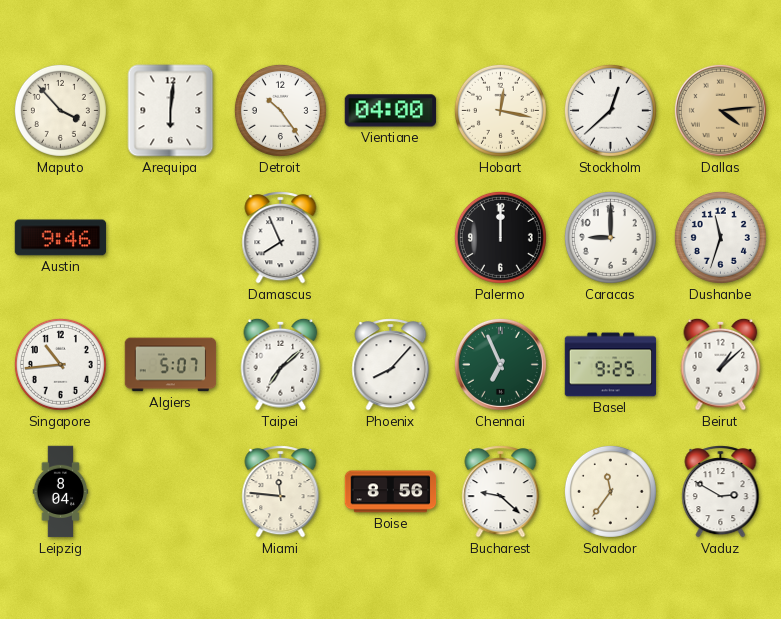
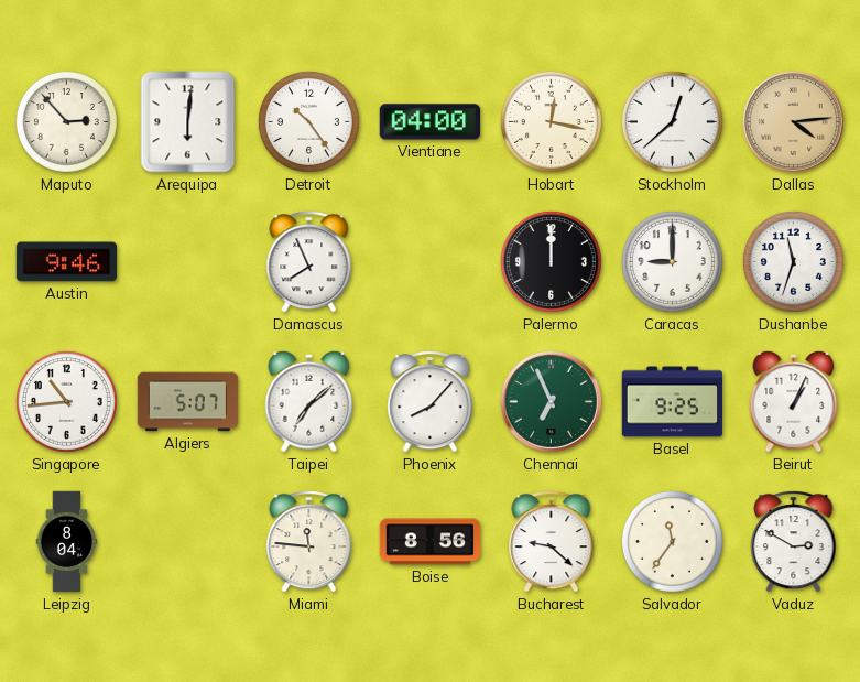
Maputo: 3:53 -> 2:53
Beirut: 1:08 -> 1:04
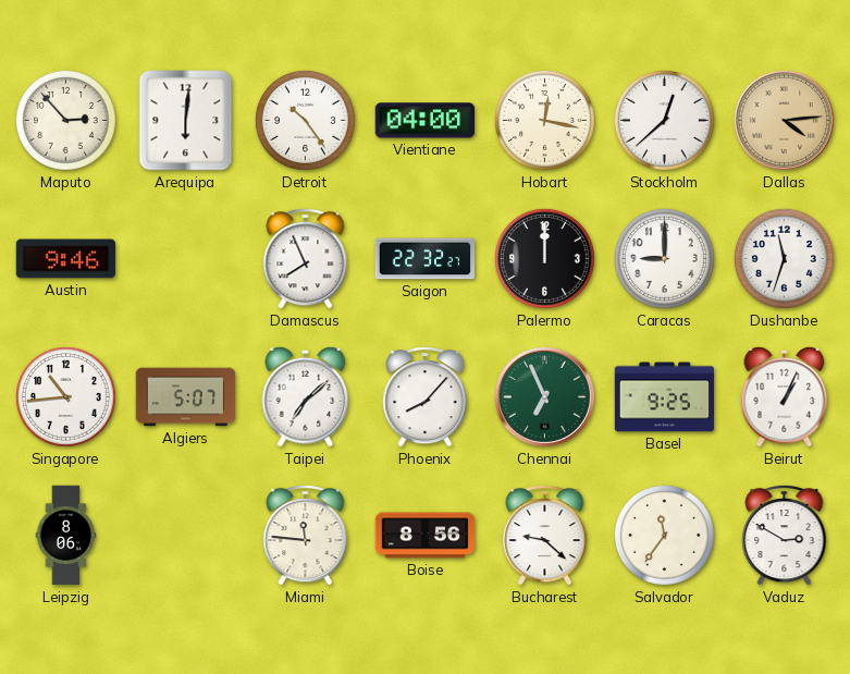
Saigon: none -> 22:32
Leipzig: 8:04 -> 8:06
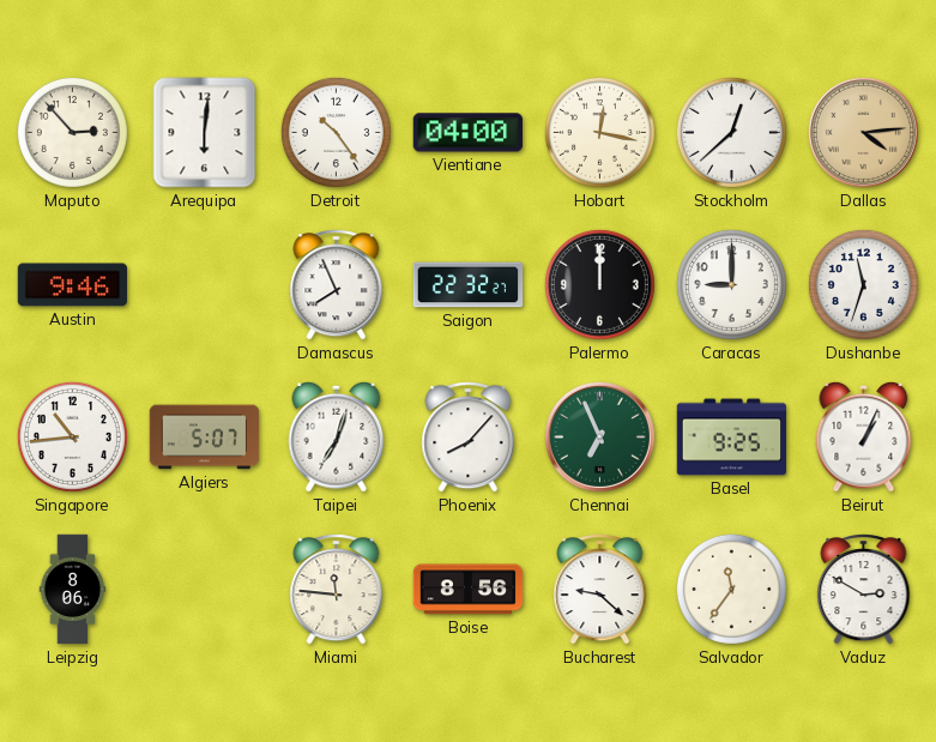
Taipei: 7:08 -> 7:03
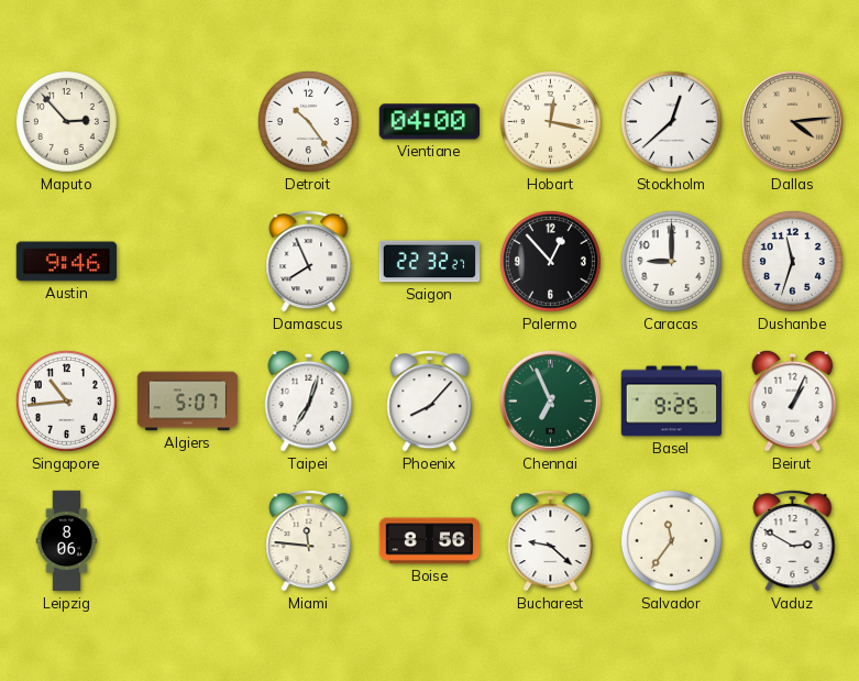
Arequipa: 6:01 -> none
Palermo: 12:00 -> 12:53
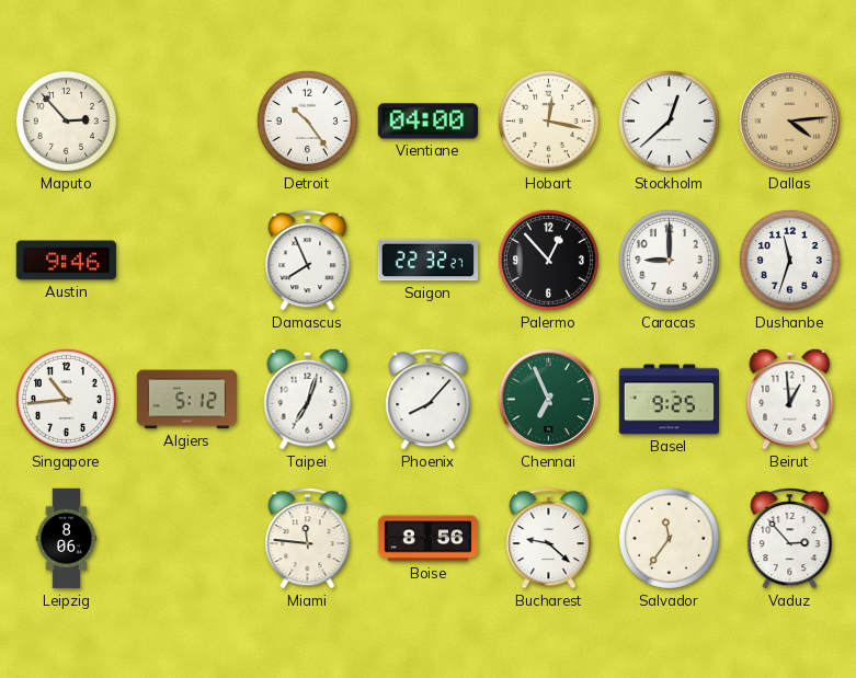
Algiers: 5:07 -> 5:12
Beirut: 1:04 -> 12:59
Vaduz: 2:50 -> 2:53
